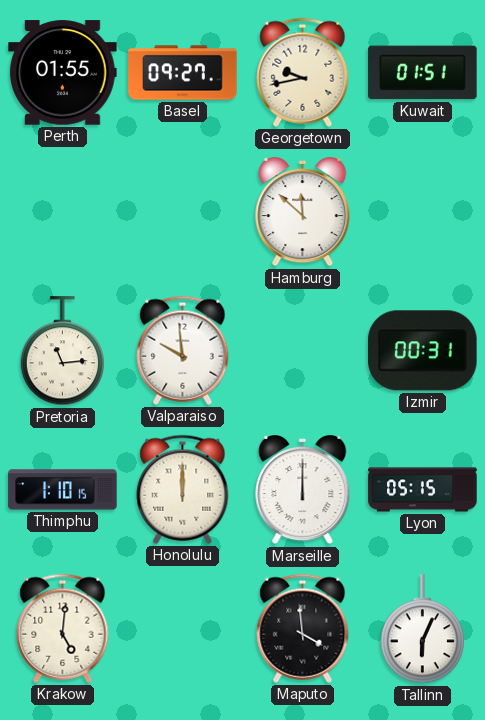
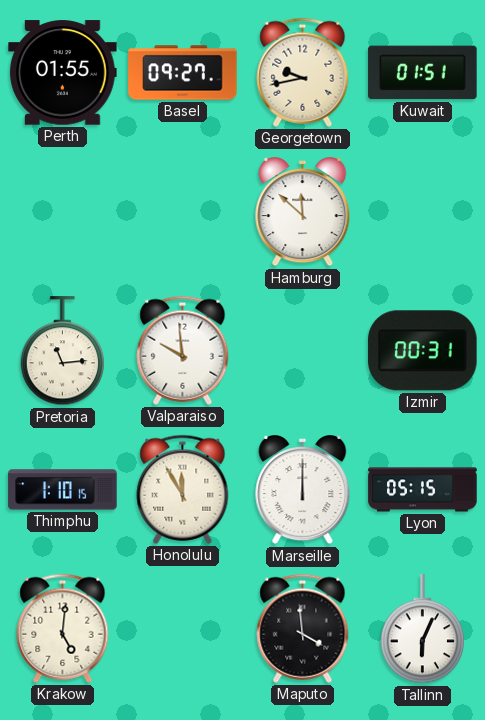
Honolulu: 12:00 -> 11:55
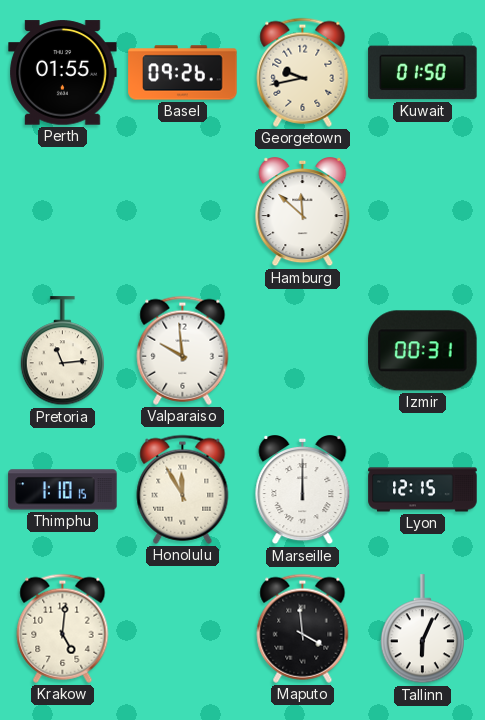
Basel: 09:27 -> 09:26
Kuwait: 01:51 -> 01:50
Lyon: 05:15 -> 12:15
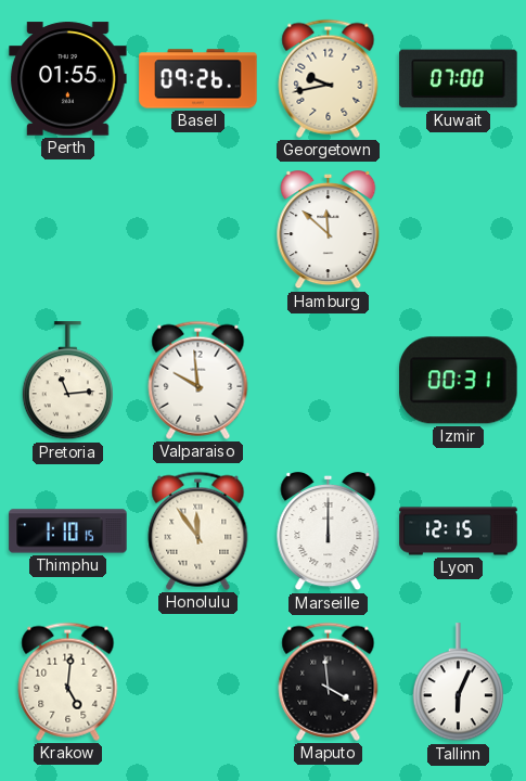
Kuwait: 01:50 -> 07:00
Honolulu: 11:55 -> 11:54
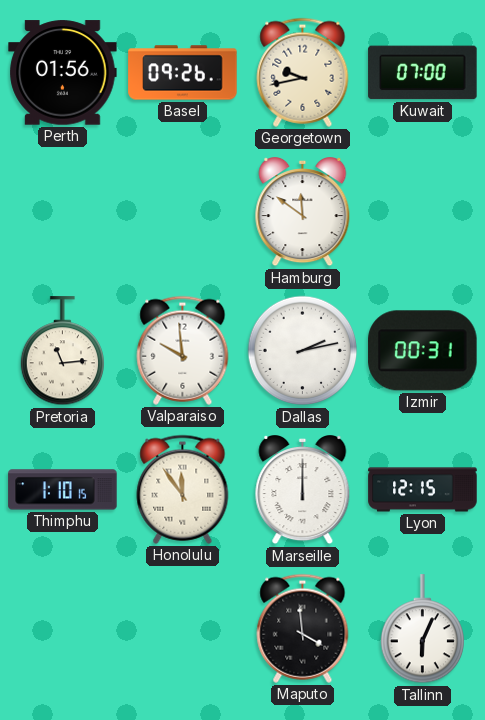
Perth: 01:55 -> 01:56
Hamburg: 11:52 -> 11:51
Dallas: none -> 2:13
Krakow: 5:01 -> none
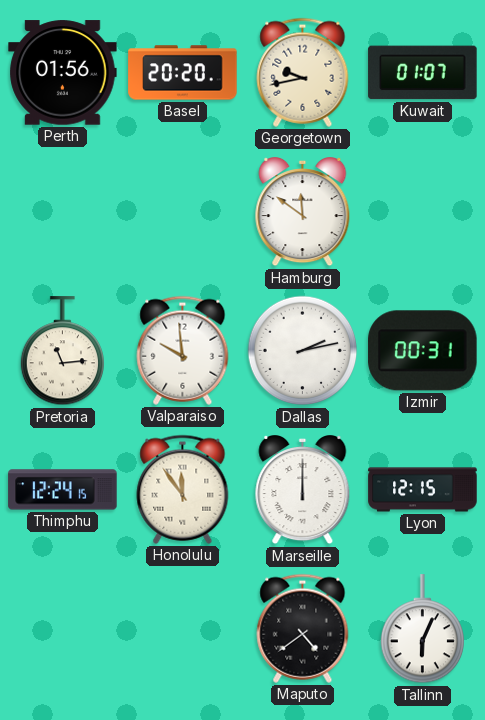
Basel: 09:26 -> 20:20
Kuwait: 07:00 -> 01:07
Thimphu: 1:10 -> 12:24
Maputo: 3:59 -> 4:39
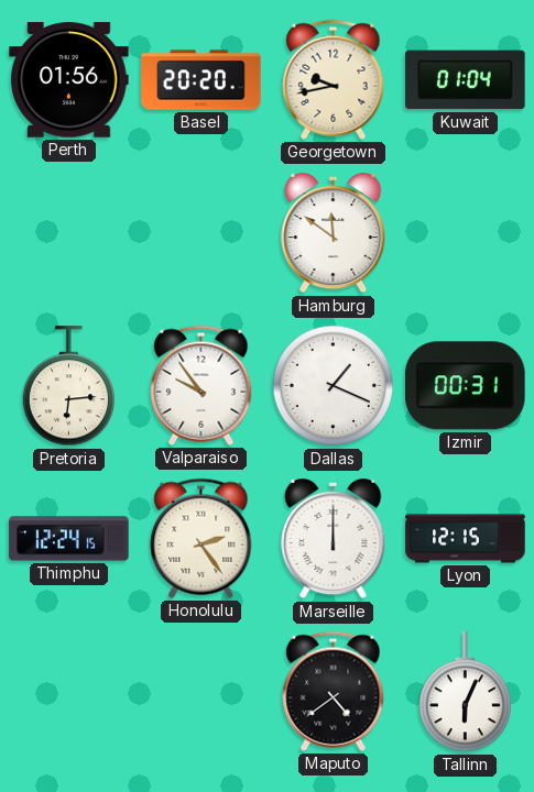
Kuwait: 01:07 -> 01:04
Pretoria: 11:14 -> 6:14
Valparaiso: 9:59 -> 9:54
Dallas: 2:13 -> 1:19
Honolulu: 11:54 -> 2:24
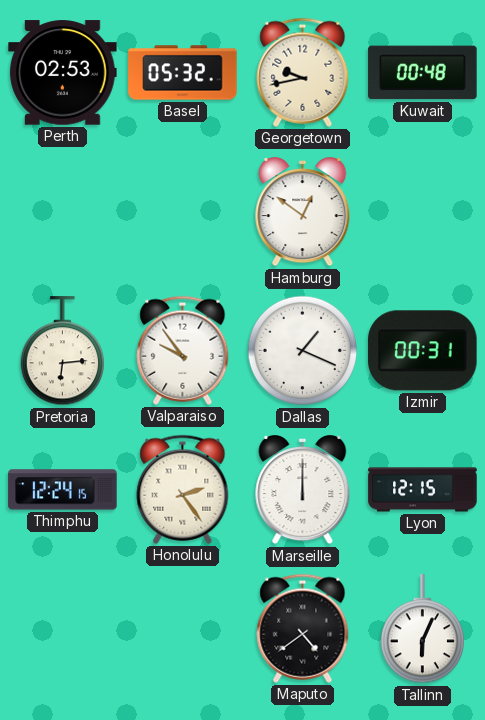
Perth: 01:56 -> 02:53
Basel: 20:20 -> 05:32
Kuwait: 01:04 -> 00:48
Hamburg: 11:51 -> 12:51
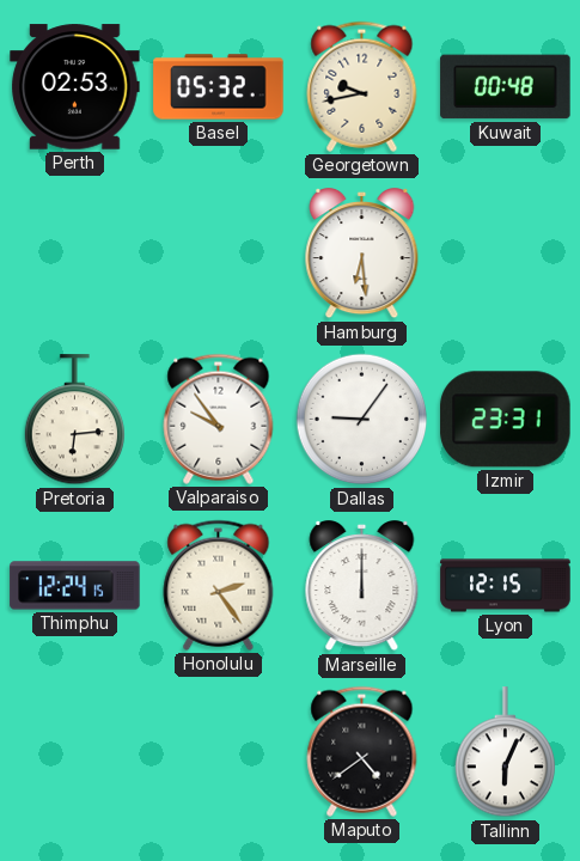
Hamburg: 12:51 -> 6:29
Dallas: 1:19 -> 9:06
Izmir: 00:31 -> 23:31
